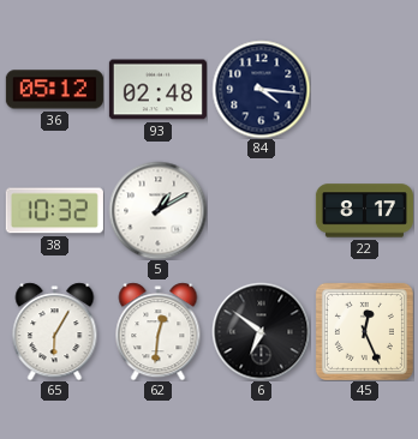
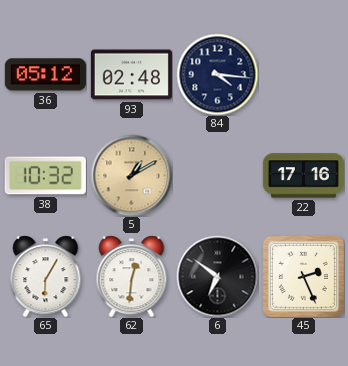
5 dial: white -> champagne
22: 8:17 -> 17:16
45: 12:26 -> 2:26
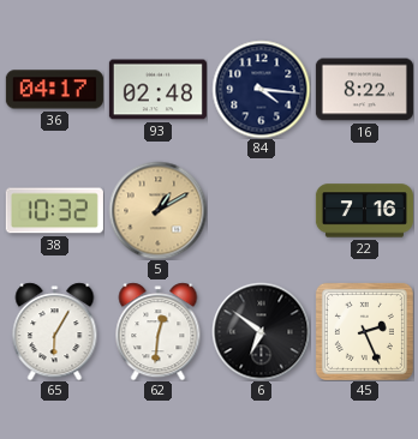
36: 05:12 -> 04:17
16: none -> 8:22
22: 17:16 -> 7:16
